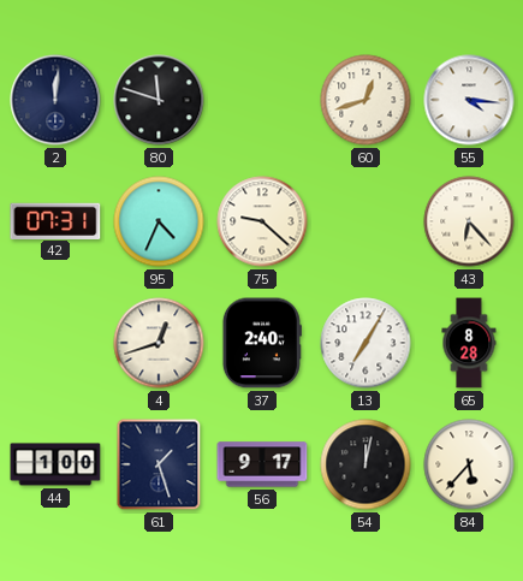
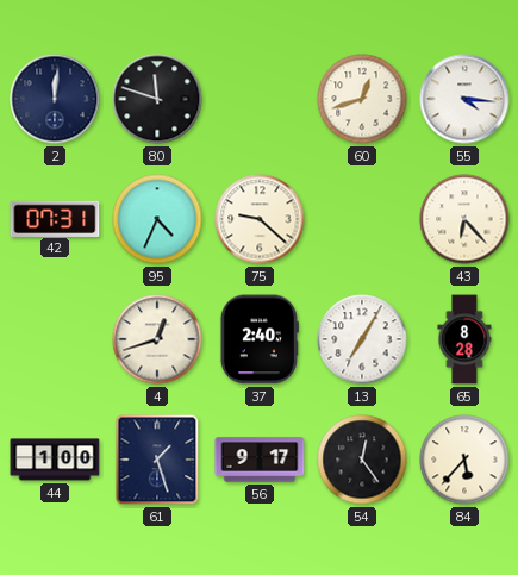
54: 12:02 -> 12:24
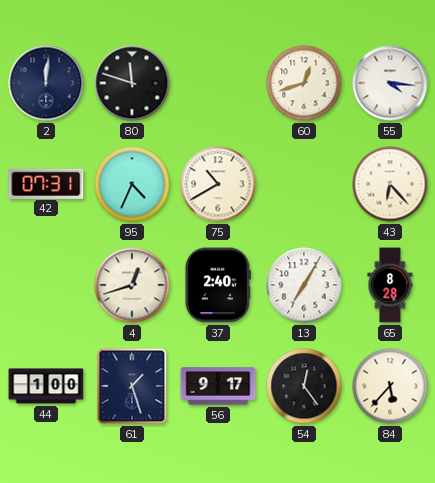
75: 9:22 -> 10:40
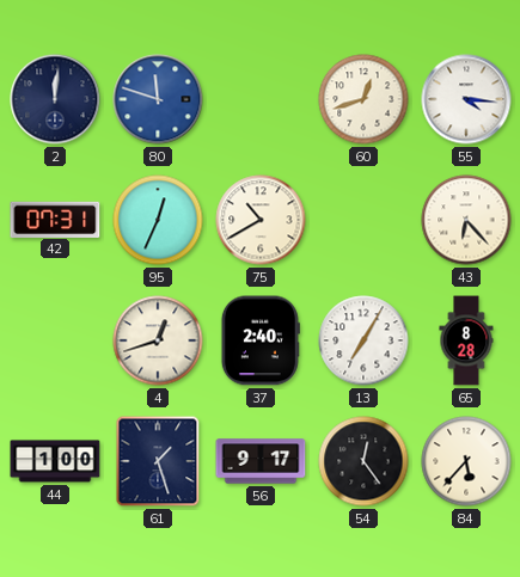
80 dial: black -> blue
95: 4:34 -> 12:34
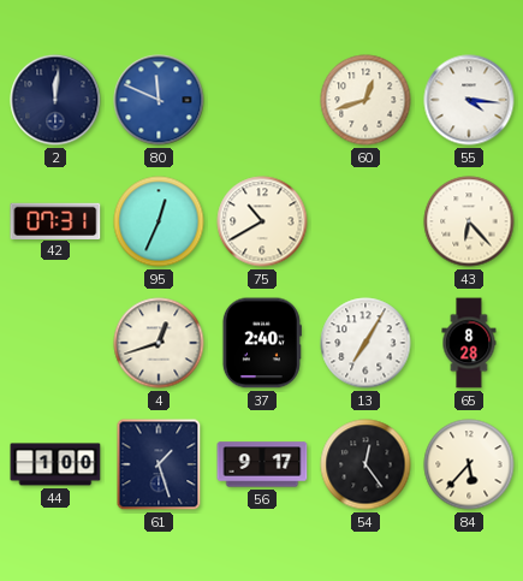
80: 11:48 -> 11:49
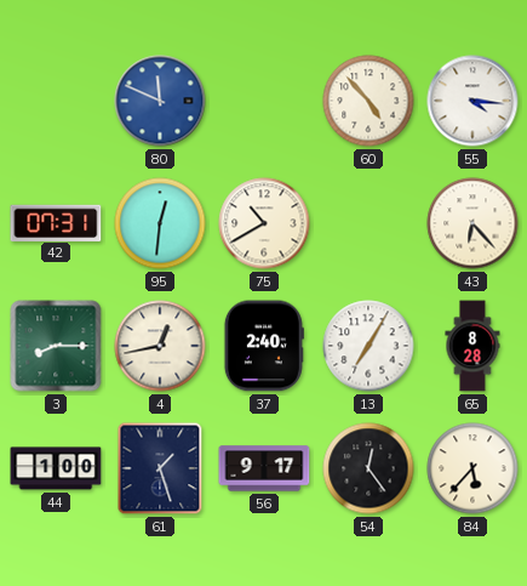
2: 12:01 -> none
60: 12:42 -> 4:53
95: 12:34 -> 12:31
3: none -> 8:15
4: 12:42 -> 12:43
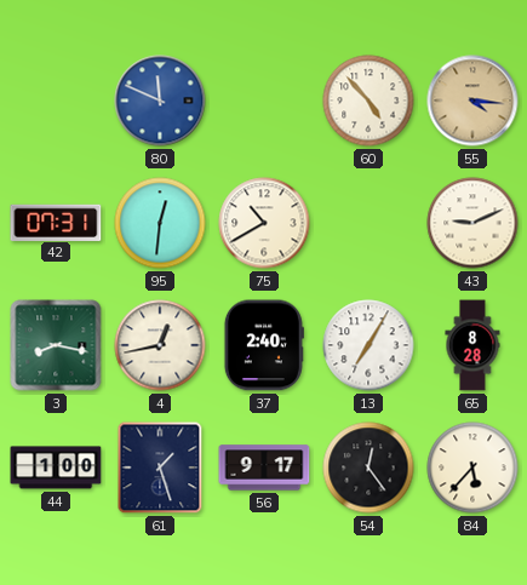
55 dial: white -> champagne
43: 6:23 -> 9:11
3: 8:15 -> 8:17
